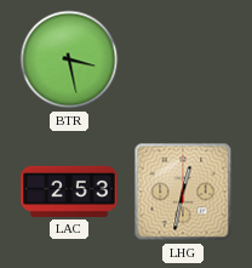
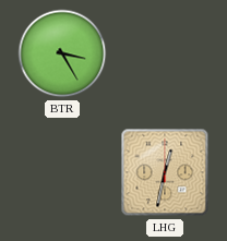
BTR: 3:28 -> 3:25
LAC: 2:53 -> none
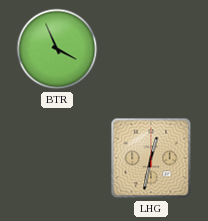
BTR: 3:25 -> 3:56
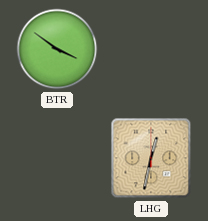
BTR: 3:56 -> 3:51
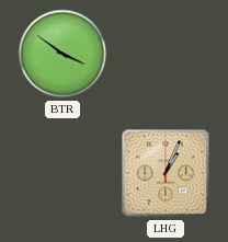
LHG: 12:32 -> 1:04
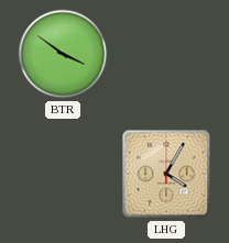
LHG: 1:04 -> 4:05
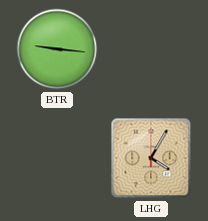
BTR: 3:51 -> 9:16
